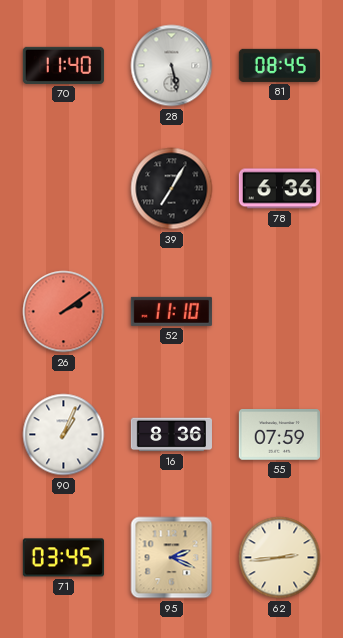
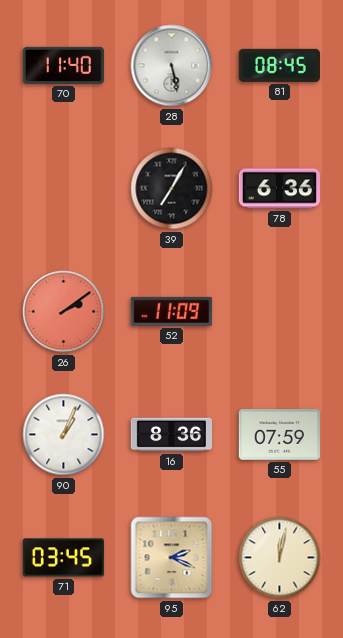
52: 11:10 -> 11:09
62: 2:44 -> 12:02
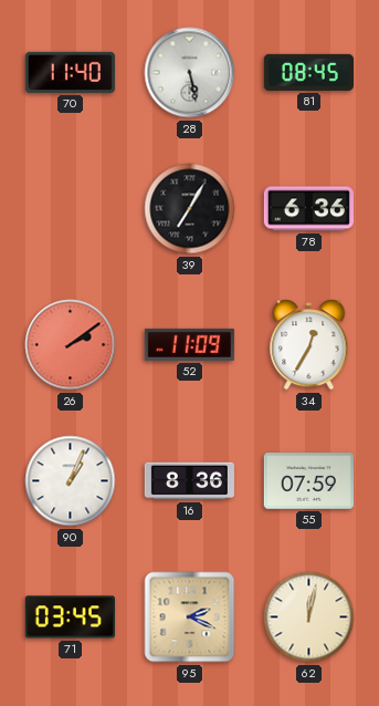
34: none -> 12:35
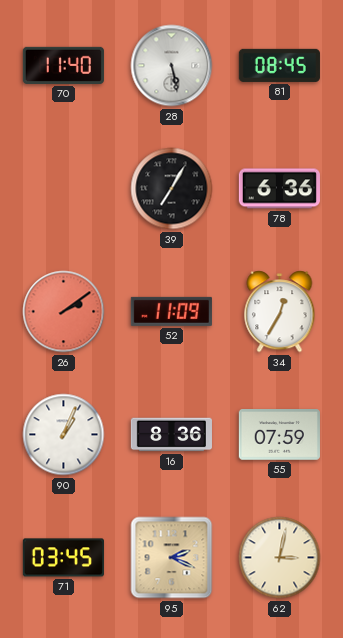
62: 12:02 -> 3:02
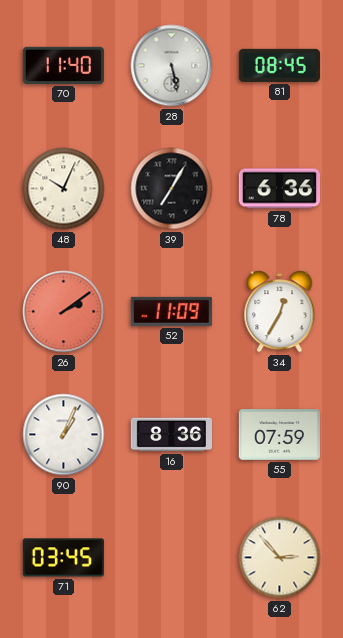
48: none -> 10:04
95: 2:19 -> none
62: 3:02 -> 2:53
